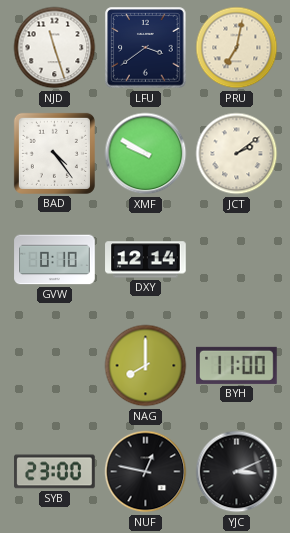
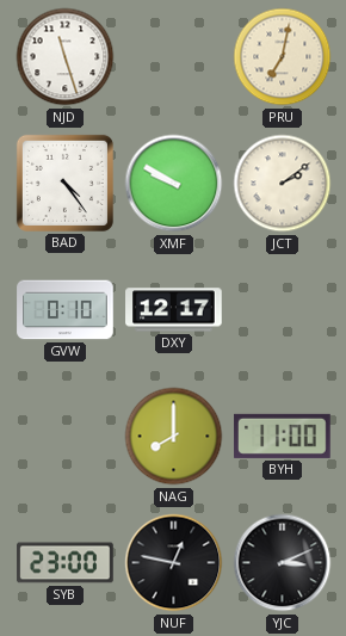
LFU: 3:39 -> none
DXY: 12:14 -> 12:17
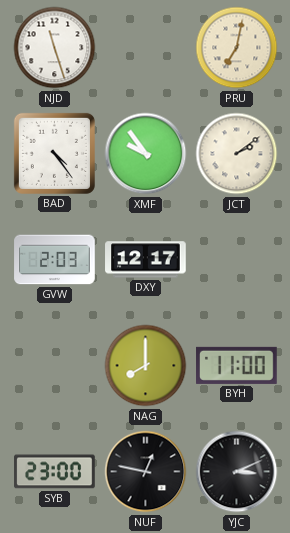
XMF: 9:50 -> 9:54
GVW: 0:10 -> 2:03
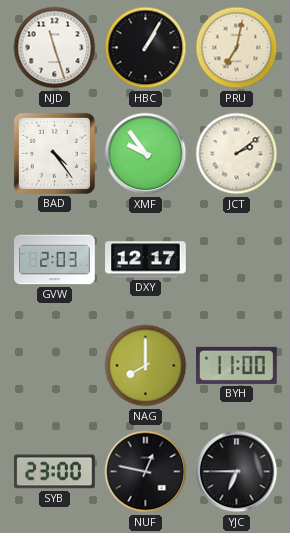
HBC: none -> 1:05
YJC: 3:11 -> 6:45
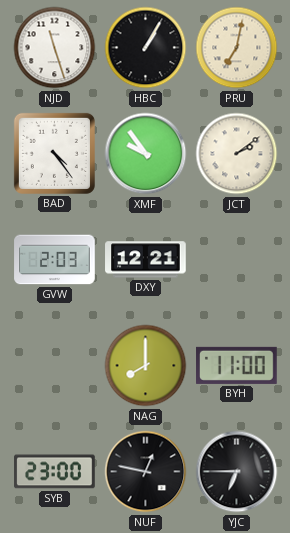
DXY: 12:17 -> 12:21
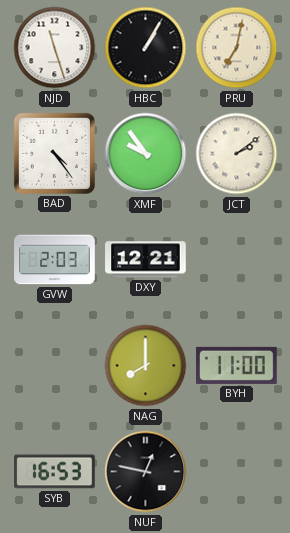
SYB: 23:00 -> 16:53
YJC: 6:45 -> none
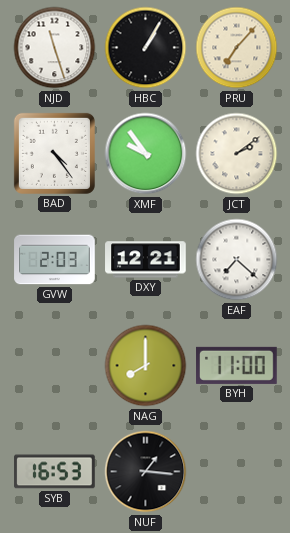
PRU: 7:02 -> 7:07
EAF: none -> 7:22
NUF: 12:47 -> 1:16
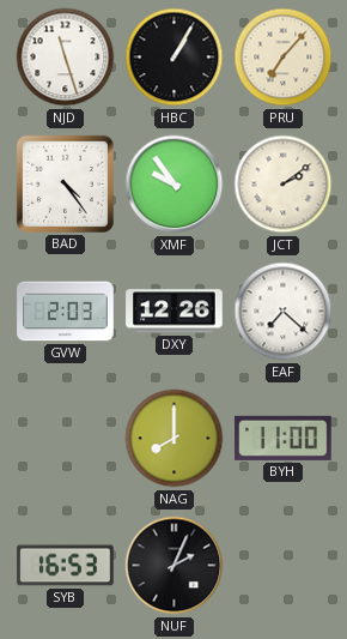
DXY: 12:21 -> 12:26
NUF: 1:16 -> 2:04
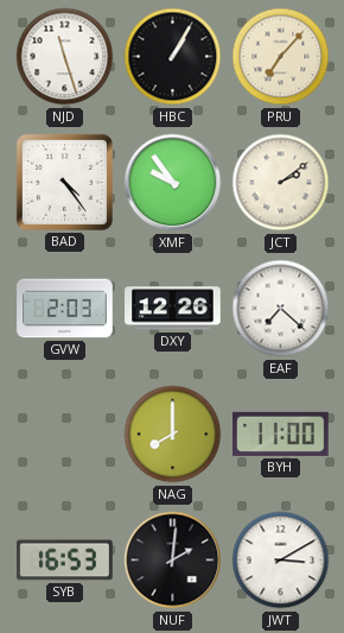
NUF: 2:04 -> 2:01
JWT: none -> 3:10
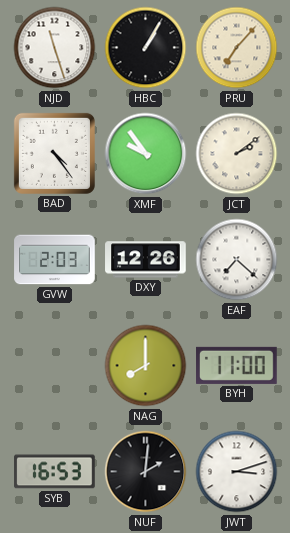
JWT: 3:10 -> 3:12
